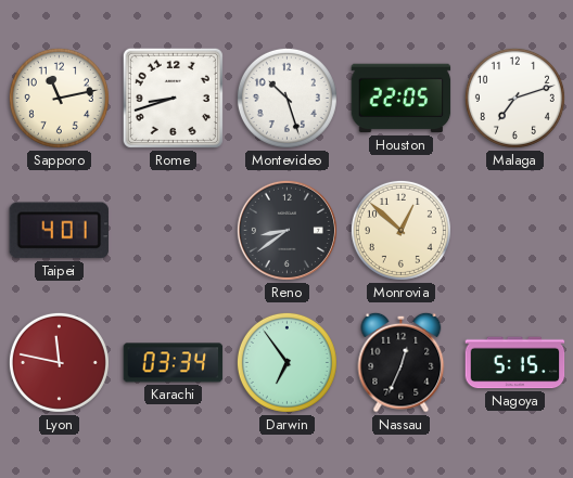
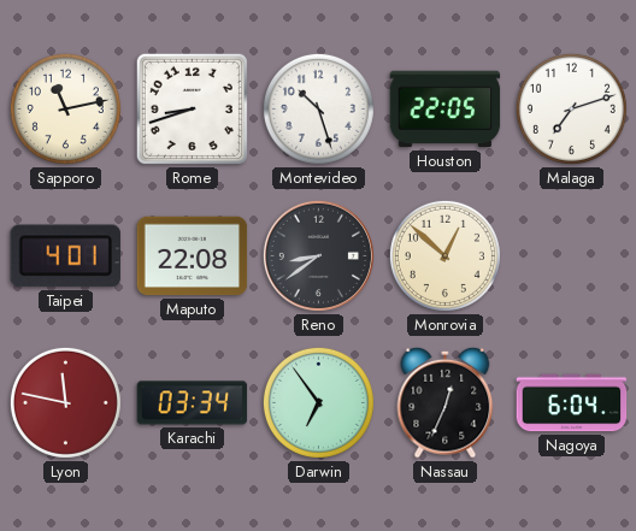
Maputo: none -> 22:08
Nagoya: 5:15 -> 6:04
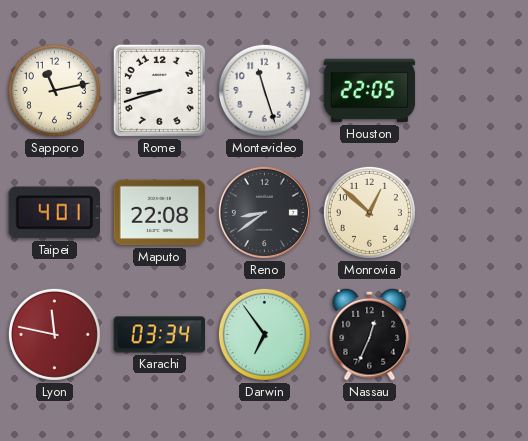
Montevideo: 10:27 -> 11:27
Malaga: 7:12 -> none
Nagoya: 6:04 -> none
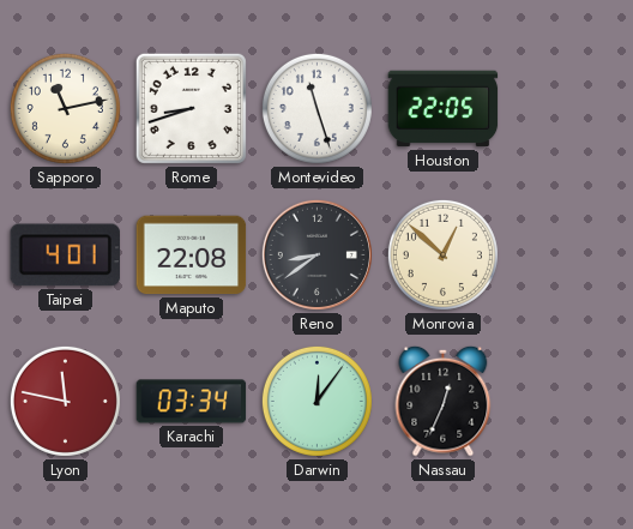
Darwin: 6:54 -> 12:06
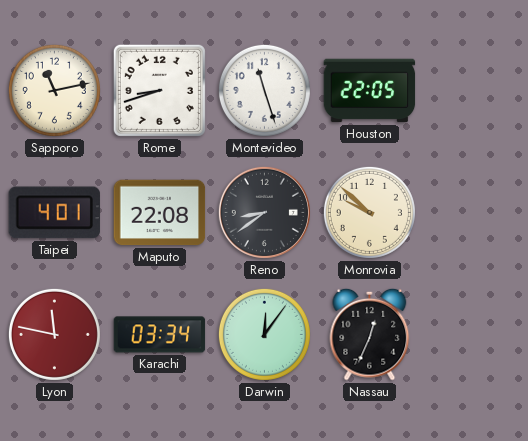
Monrovia: 12:52 -> 9:52
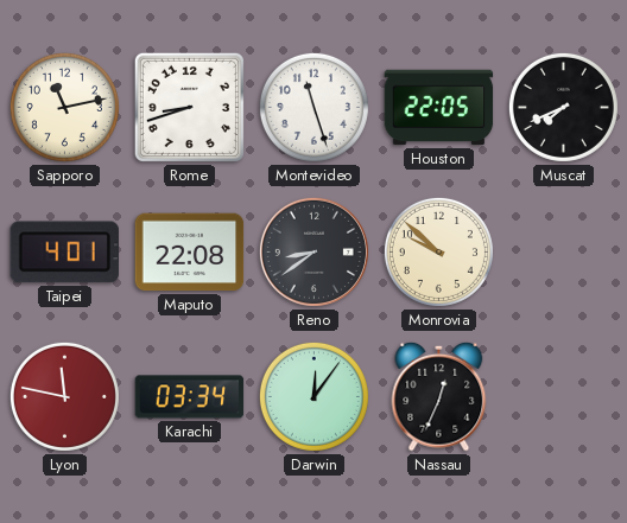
Muscat: none -> 7:41
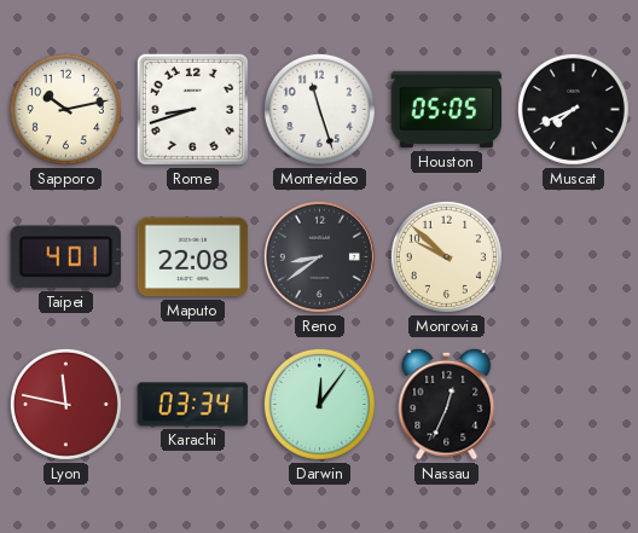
Sapporo: 11:13 -> 10:13
Houston: 22:05 -> 05:05
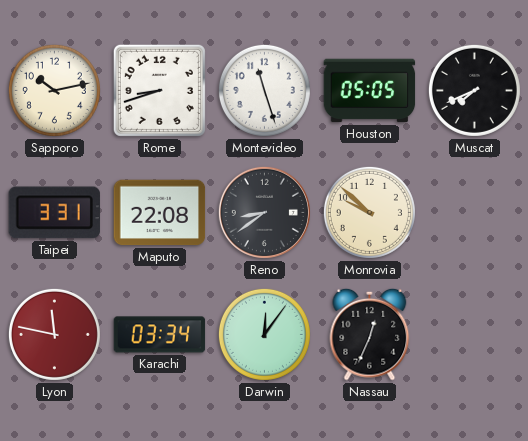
Taipei: 4:01 -> 3:31
